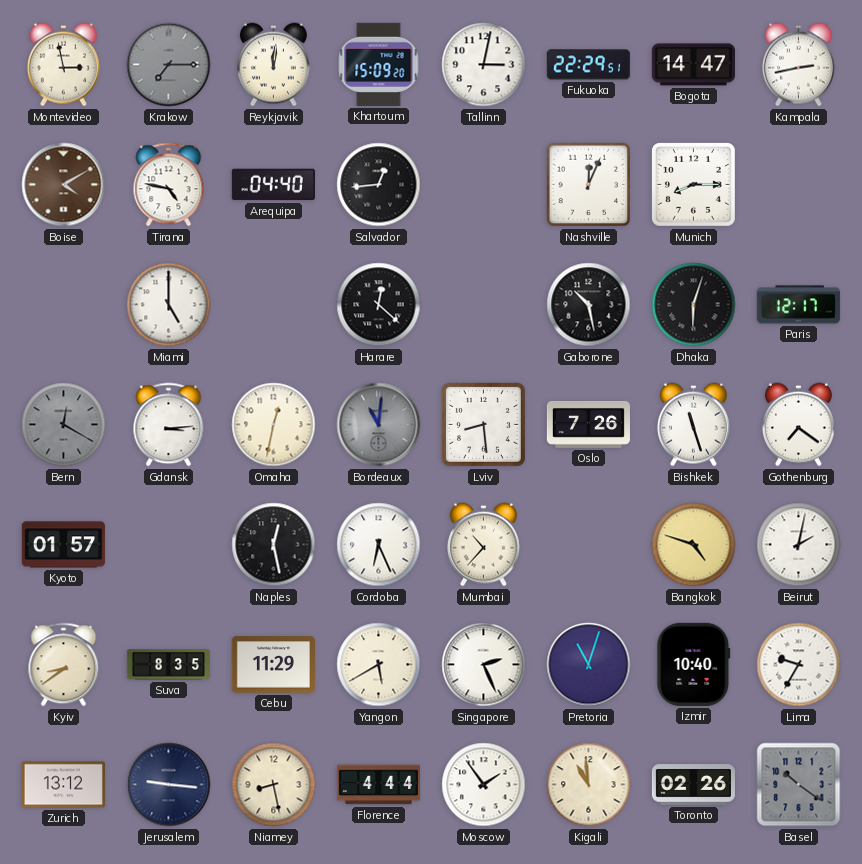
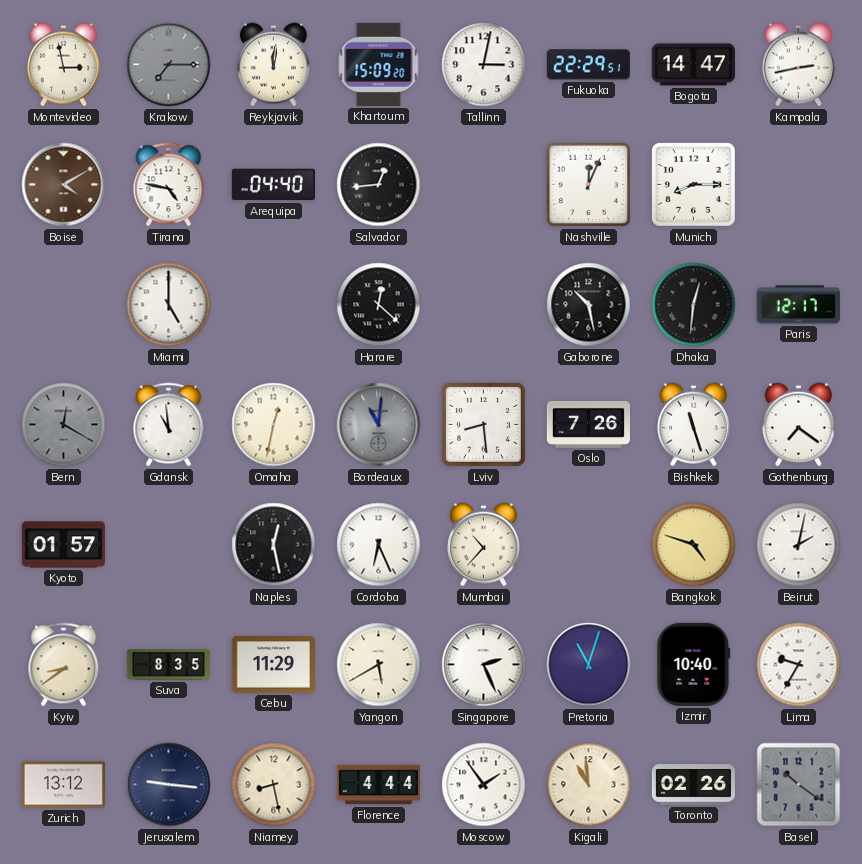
Dhaka: 6:03 -> 12:31
Gdansk: 3:14 -> 10:59
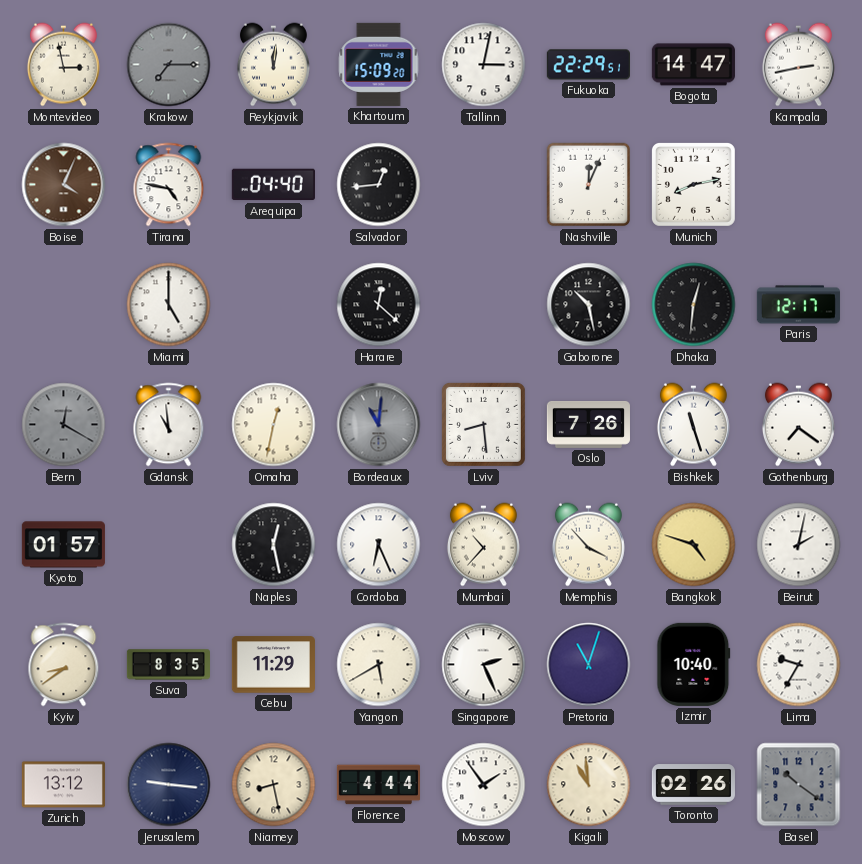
Boise: 4:10 -> 4:04
Munich: 8:15 -> 8:13
Memphis: none -> 3:53
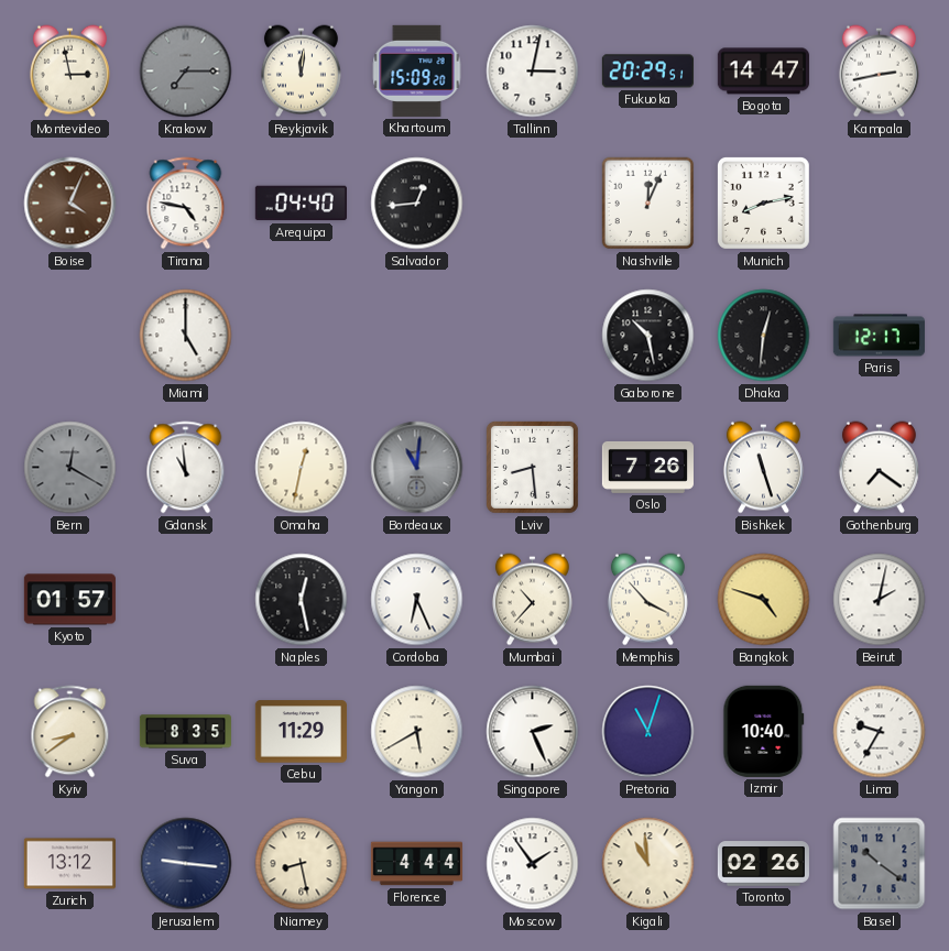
Fukuoka: 22:29 -> 20:29
Harare: 12:22 -> none
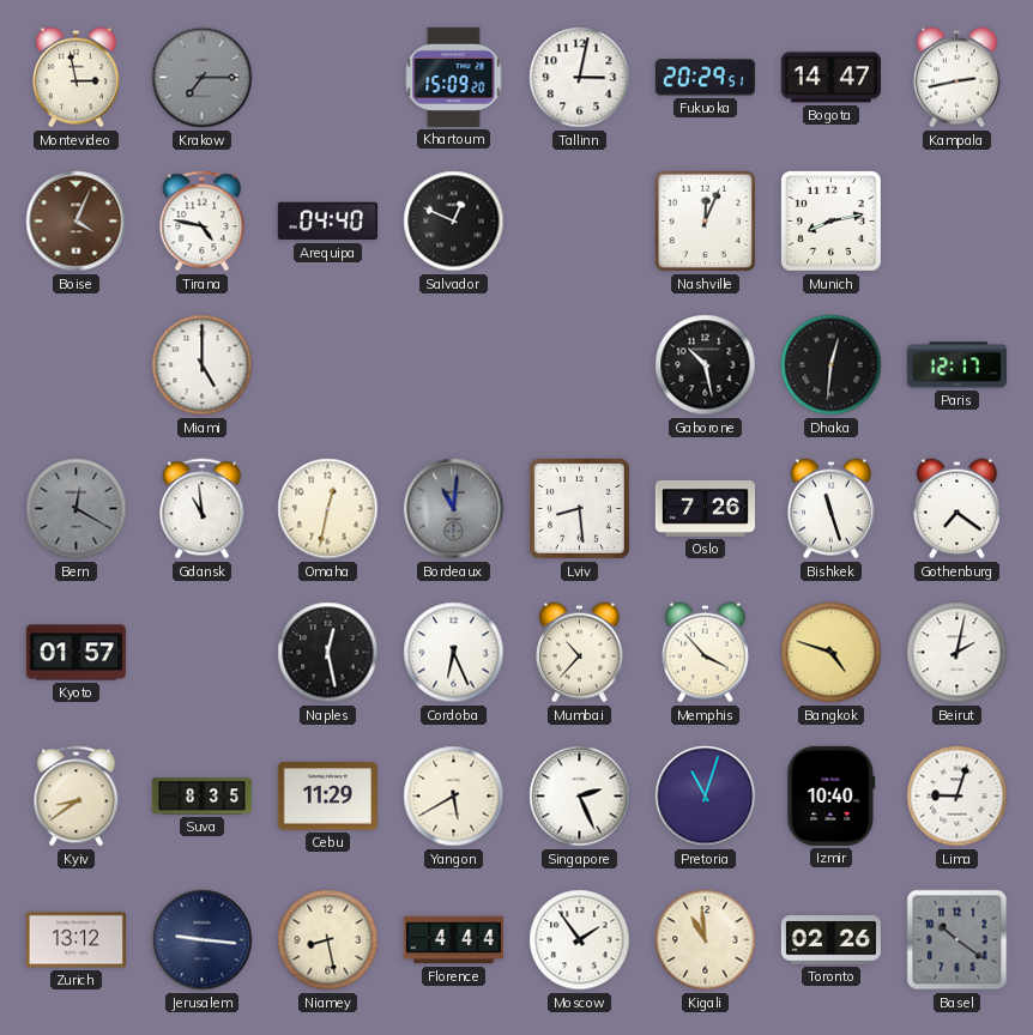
Reykjavik: 12:01 -> none
Salvador: 12:44 -> 12:49
Lima: 9:35 -> 9:03
